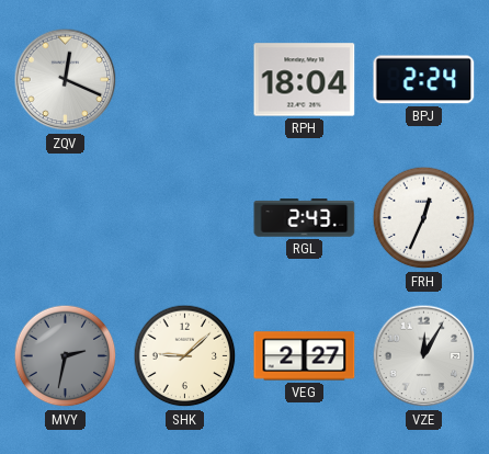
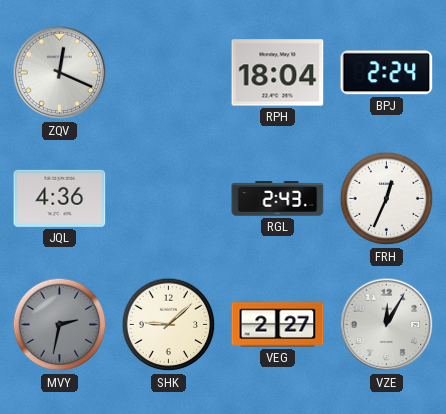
JQL: none -> 4:36
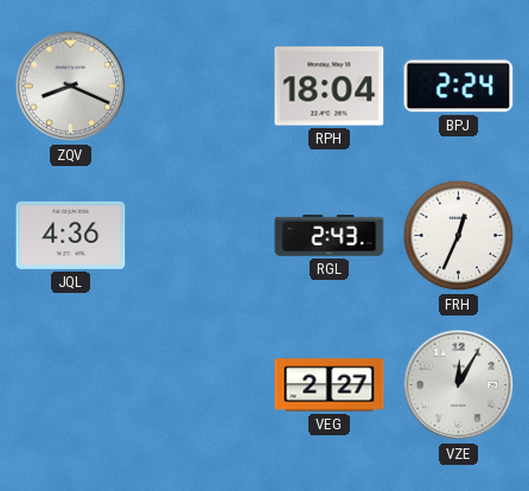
ZQV: 12:19 -> 8:19
MVY: 2:32 -> none
SHK: 9:08 -> none
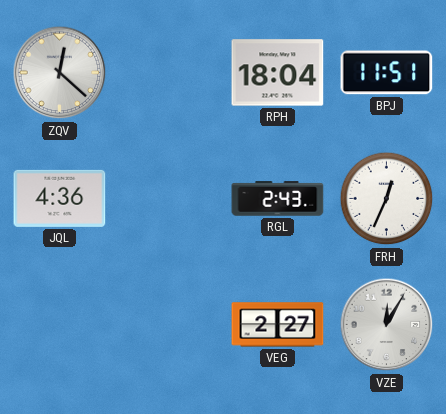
ZQV: 8:19 -> 12:22
BPJ: 2:24 -> 11:51
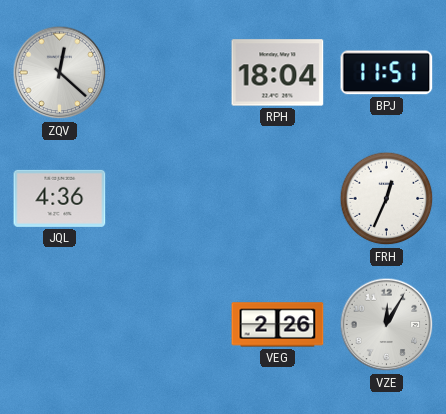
RGL: 2:43 -> none
VEG: 2:27 -> 2:26
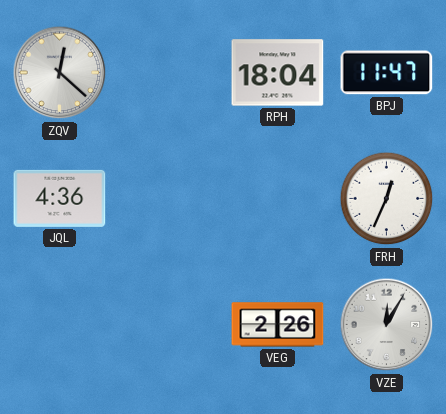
BPJ: 11:51 -> 11:47
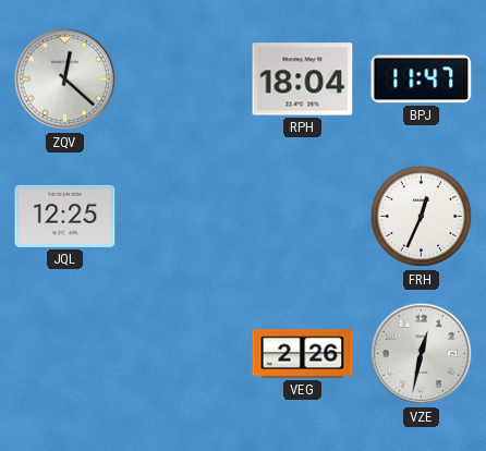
JQL: 4:36 -> 12:25
VZE: 12:05 -> 12:32
